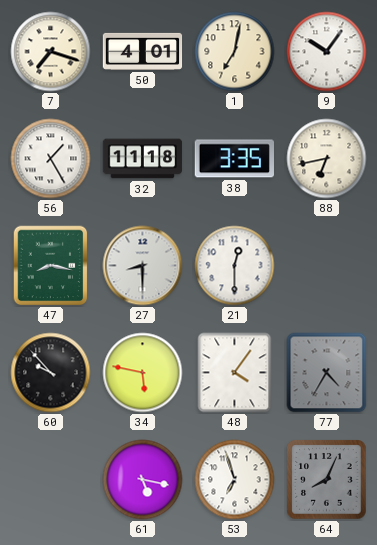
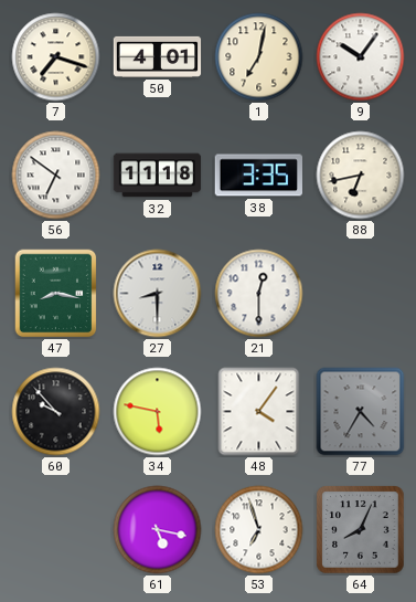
56: 1:25 -> 6:51
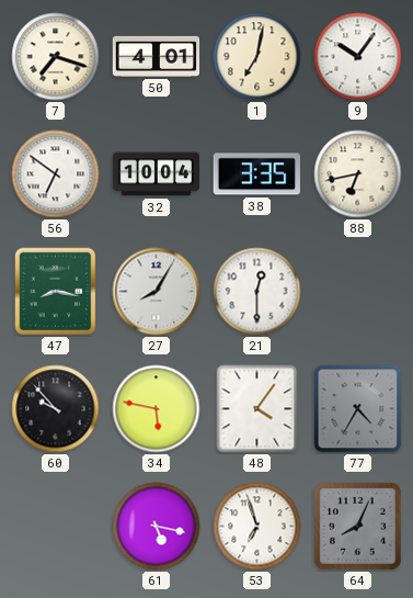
32: 11:18 -> 10:04
27: 8:30 -> 8:05
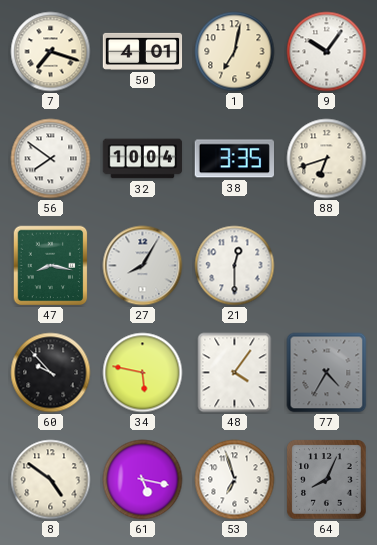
56: 6:51 -> 7:51
88: 6:43 -> 6:42
8: none -> 4:51
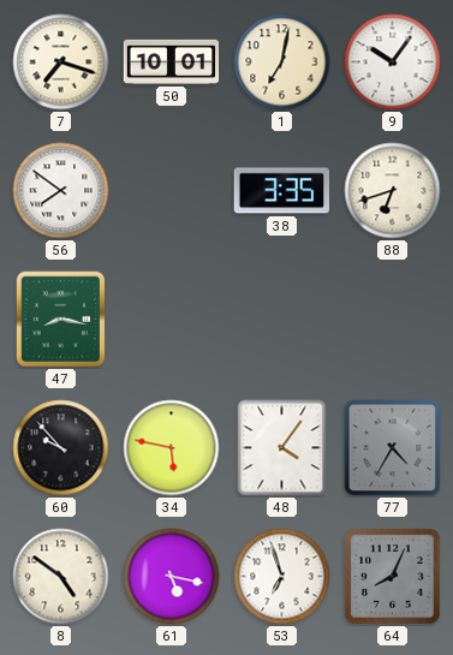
50: 4:01 -> 10:01
32: 10:04 -> none
27: 8:05 -> none
21: 12:30 -> none
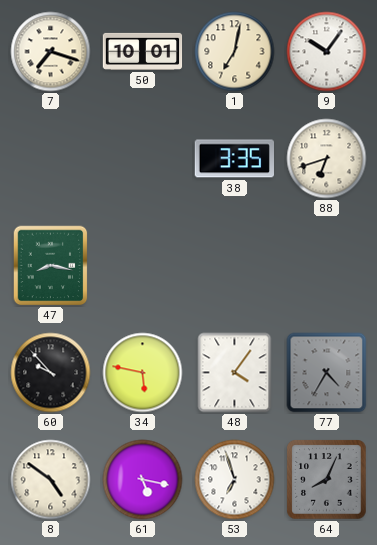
56: 7:51 -> none
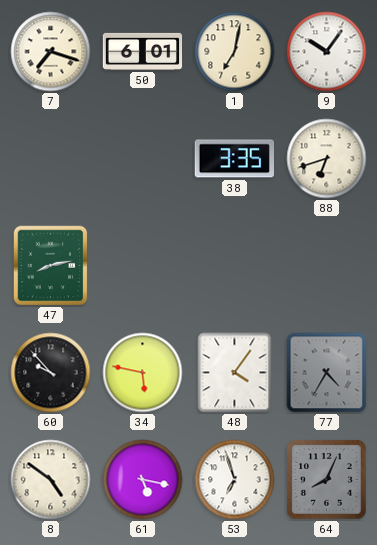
50: 10:01 -> 6:01
47: 8:17 -> 8:13
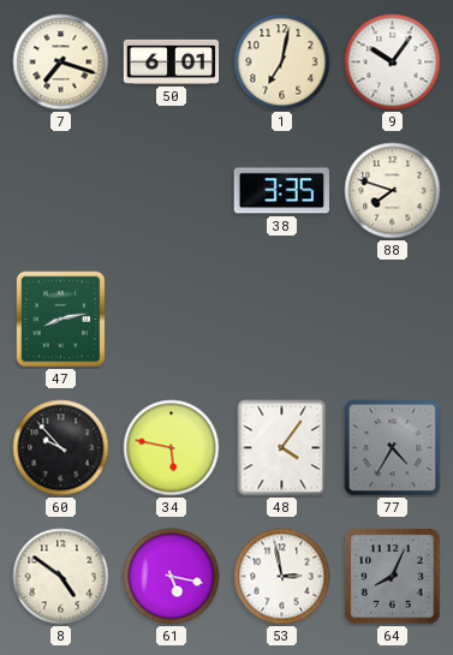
88: 6:42 -> 7:48
53: 6:57 -> 2:58
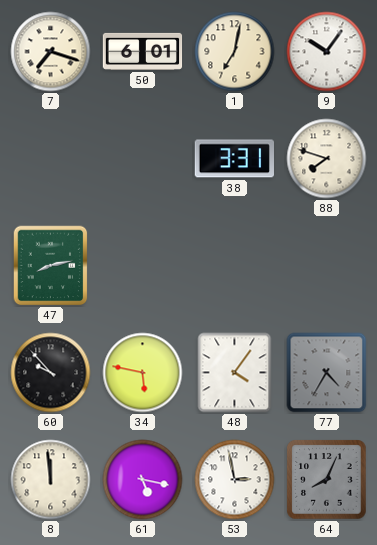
38: 3:35 -> 3:31
8: 4:51 -> 11:59
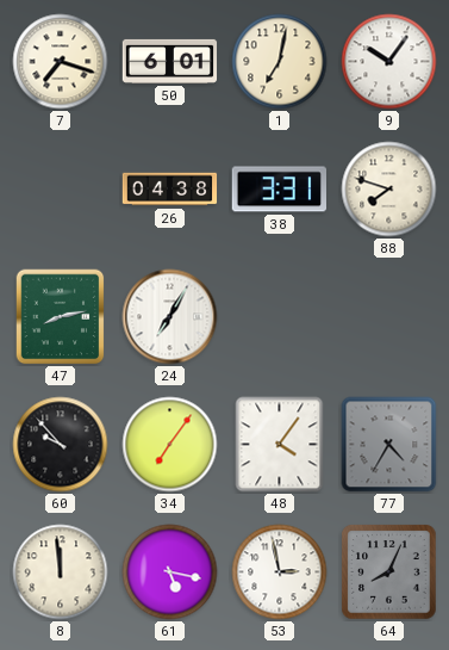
26: none -> 04:38
24: none -> 7:05
34: 5:47 -> 7:06
